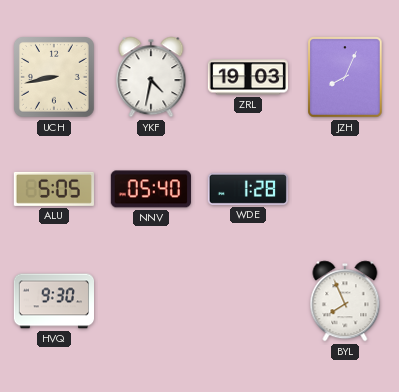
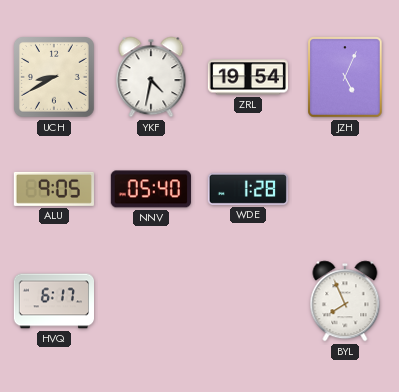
UCH: 8:43 -> 8:40
ZRL: 19:03 -> 19:54
JZH: 8:04 -> 5:04
ALU: 5:05 -> 9:05
HVQ: 9:30 -> 6:17
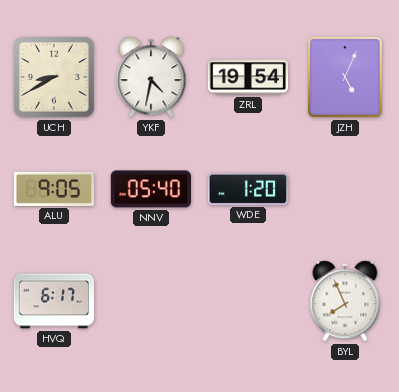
WDE: 1:28 -> 1:20
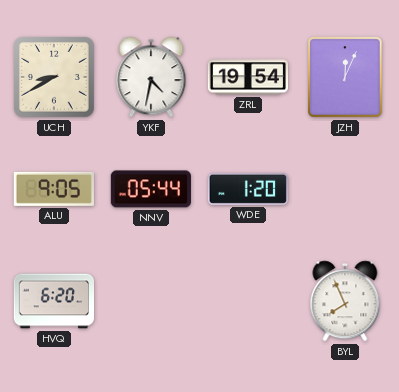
JZH: 5:04 -> 12:04
NNV: 05:40 -> 05:44
HVQ: 6:17 -> 6:20
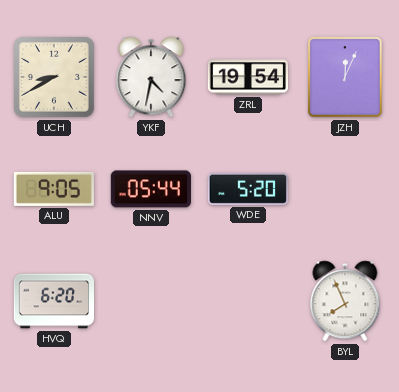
WDE: 1:20 -> 5:20
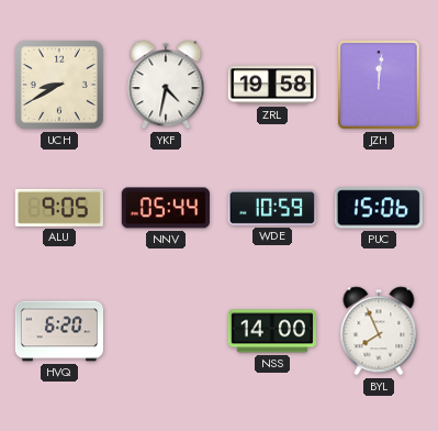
ZRL: 19:54 -> 19:58
JZH: 12:04 -> 12:01
WDE: 5:20 -> 10:59
PUC: none -> 15:06
NSS: none -> 14:00
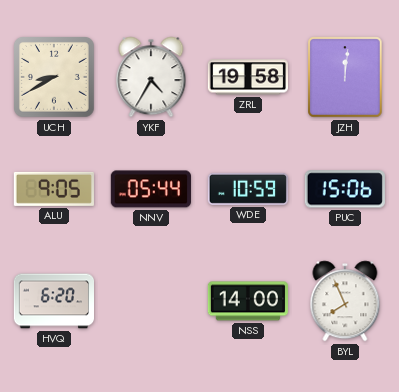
YKF: 4:32 -> 4:35
